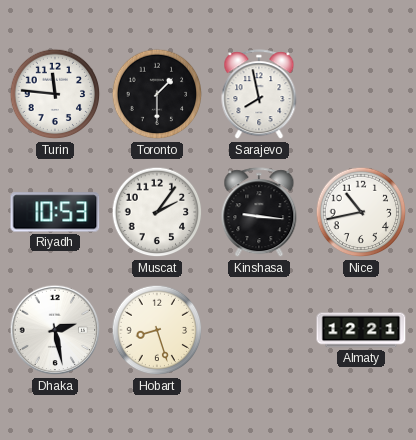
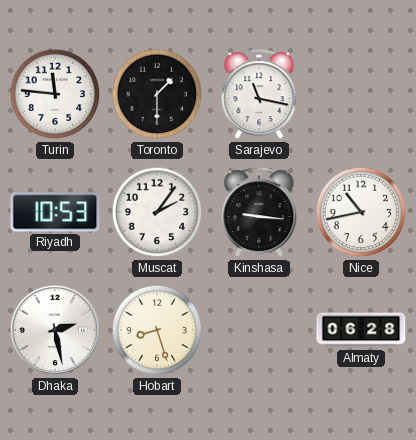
Sarajevo: 7:58 -> 11:17
Almaty: 12:21 -> 06:28
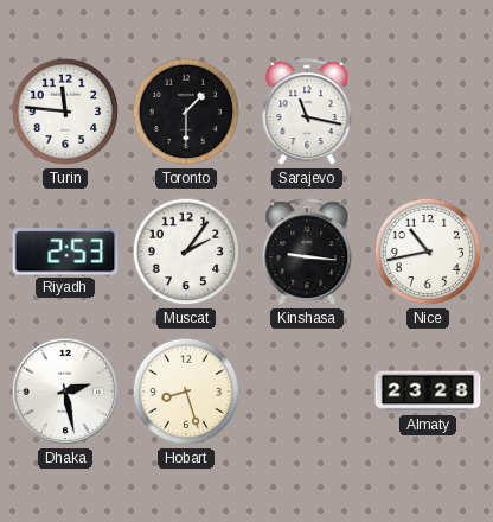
Riyadh: 10:53 -> 2:53
Almaty: 06:28 -> 23:28
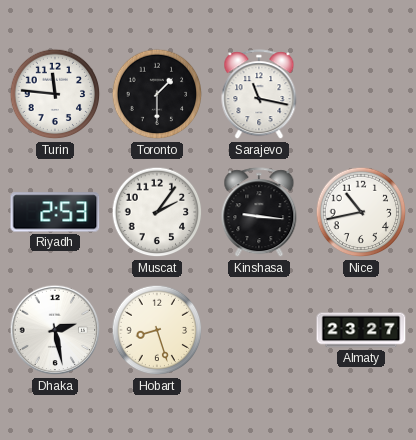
Almaty: 23:28 -> 23:27
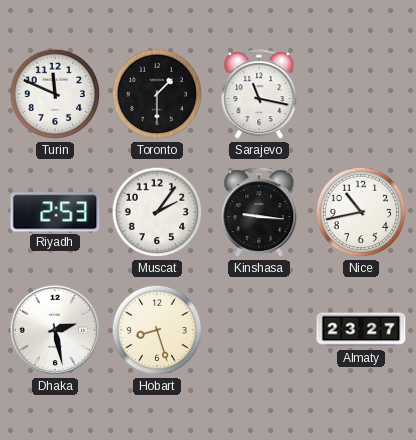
Turin: 11:46 -> 11:49
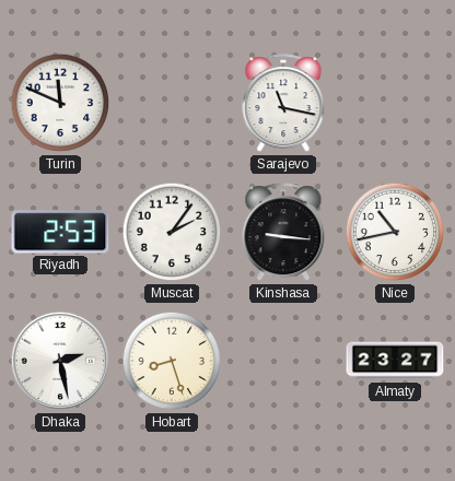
Toronto: 1:30 -> none
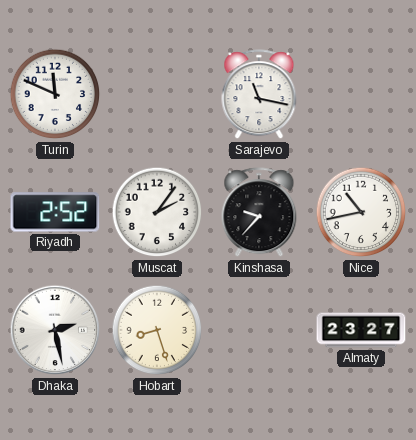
Riyadh: 2:53 -> 2:52
Kinshasa: 9:16 -> 9:37
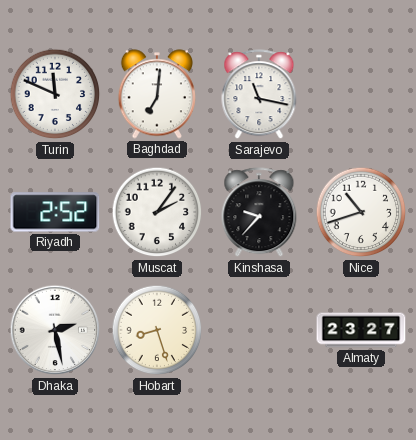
Baghdad: none -> 7:01
Nice: 10:43 -> 10:42
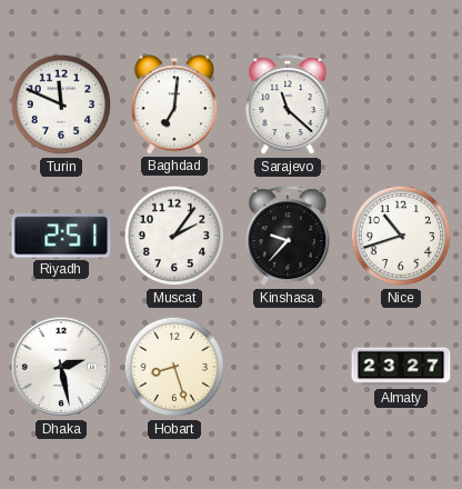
Sarajevo: 11:17 -> 11:22
Riyadh: 2:52 -> 2:51
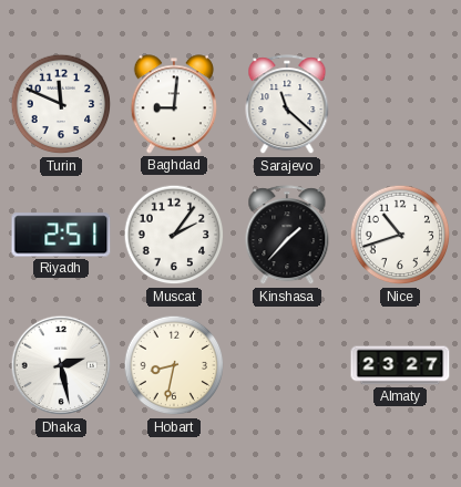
Baghdad: 7:01 -> 9:01
Kinshasa: 9:37 -> 1:37
Hobart: 8:27 -> 8:32
